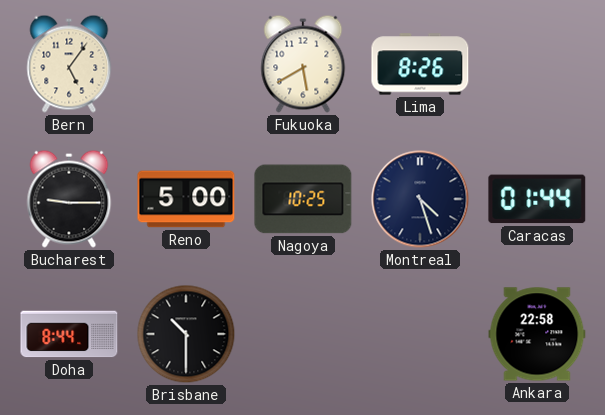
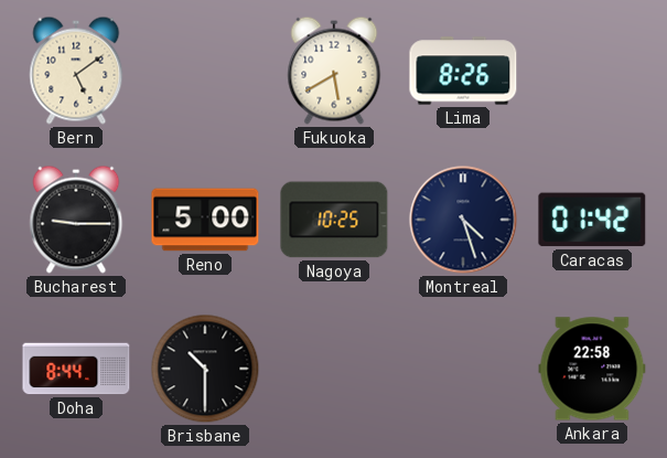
Bern: 5:06 -> 5:09
Caracas: 01:44 -> 01:42
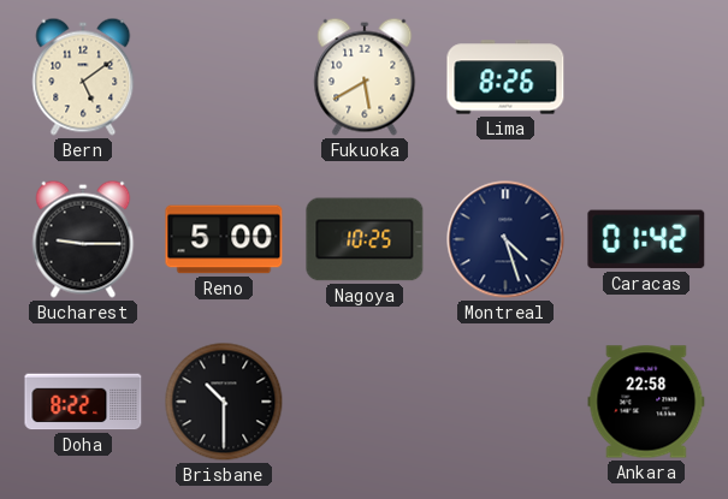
Doha: 8:44 -> 8:22
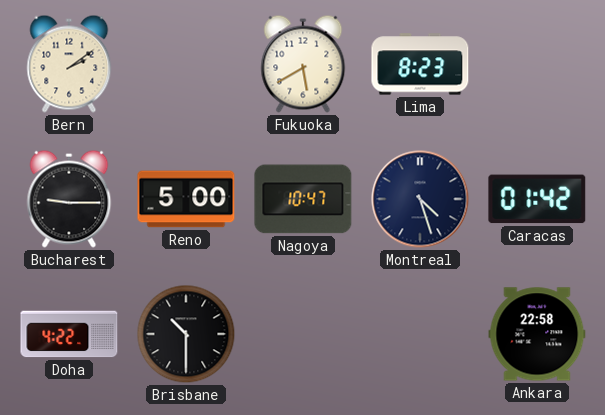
Bern: 5:09 -> 2:09
Lima: 8:26 -> 8:23
Nagoya: 10:25 -> 10:47
Doha: 8:22 -> 4:22
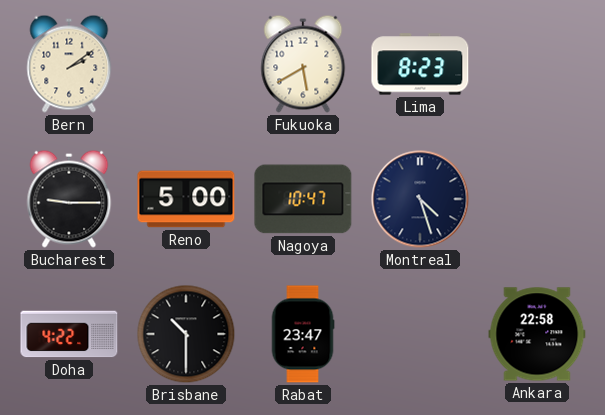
Caracas: 01:42 -> none
Rabat: none -> 23:47
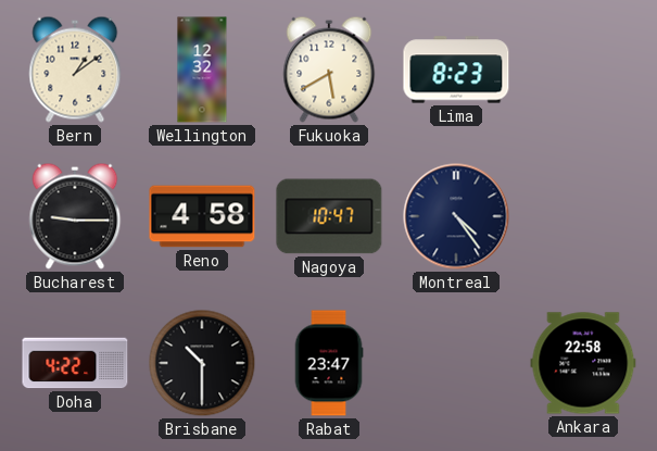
Bern: 2:09 -> 1:09
Wellington: none -> 12:32
Reno: 5:00 -> 4:58
Montreal: 4:27 -> 4:24
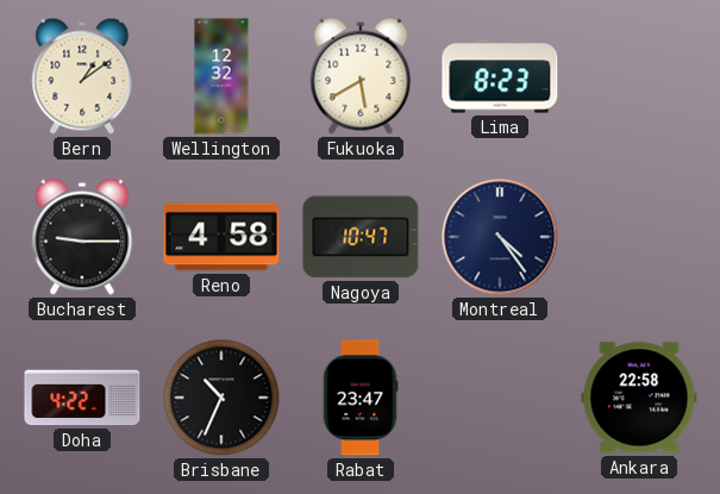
Brisbane: 10:30 -> 10:34
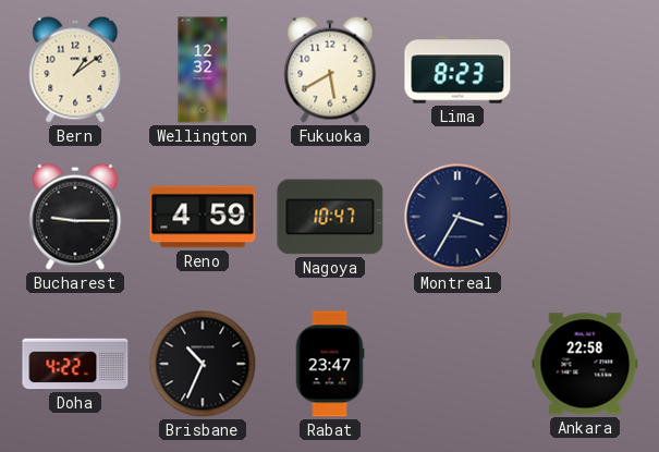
Reno: 4:58 -> 4:59
Montreal: 4:24 -> 3:35
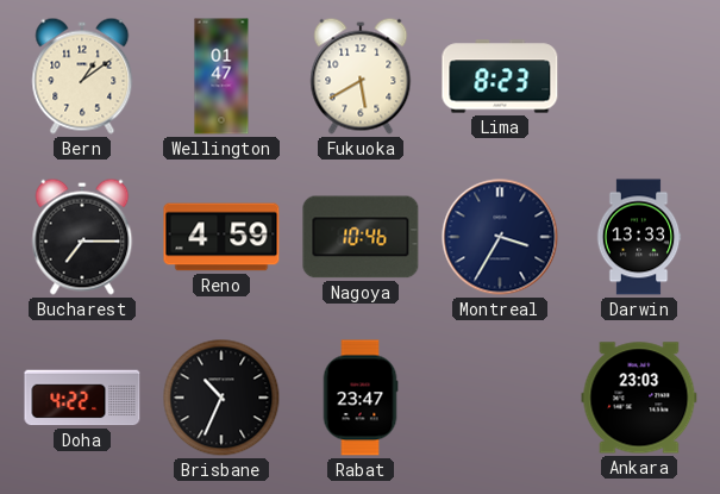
Wellington: 12:32 -> 01:47
Bucharest: 9:15 -> 7:15
Nagoya: 10:47 -> 10:46
Darwin: none -> 13:33
Ankara: 22:58 -> 23:03
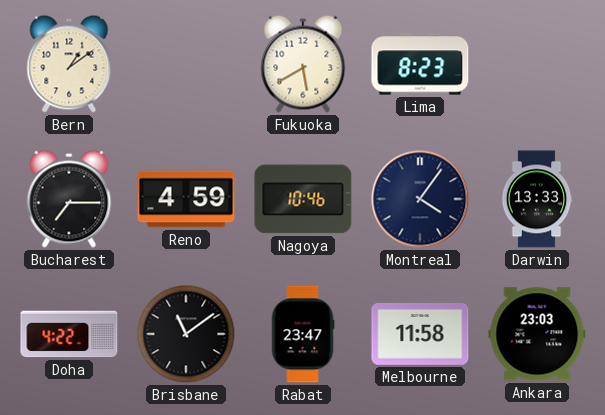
Wellington: 01:47 -> none
Montreal: 3:35 -> 4:06
Brisbane: 10:34 -> 11:09
Melbourne: none -> 11:58
